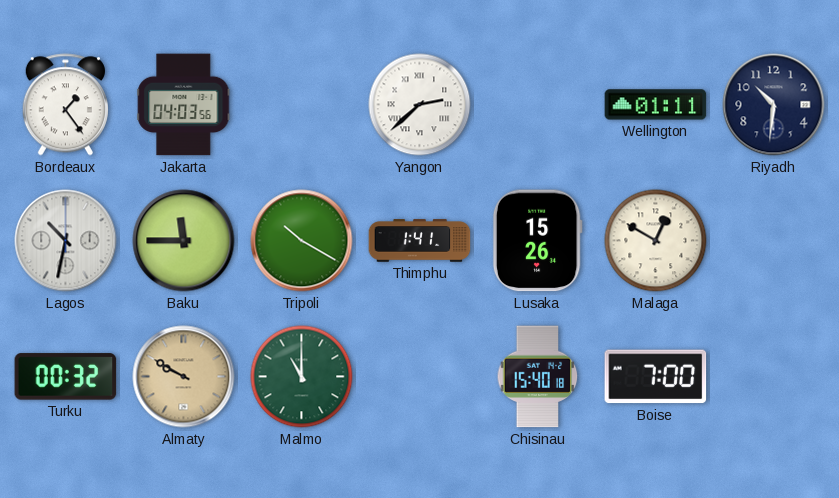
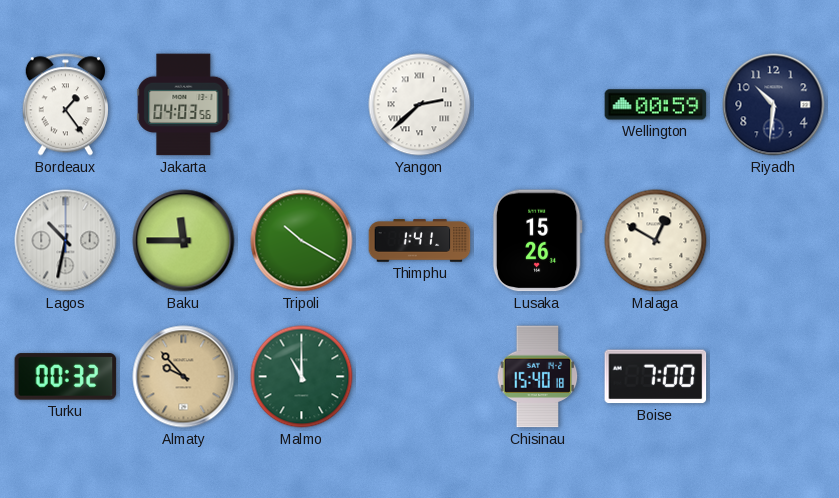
Wellington: 01:11 -> 00:59
Almaty: 9:50 -> 9:53
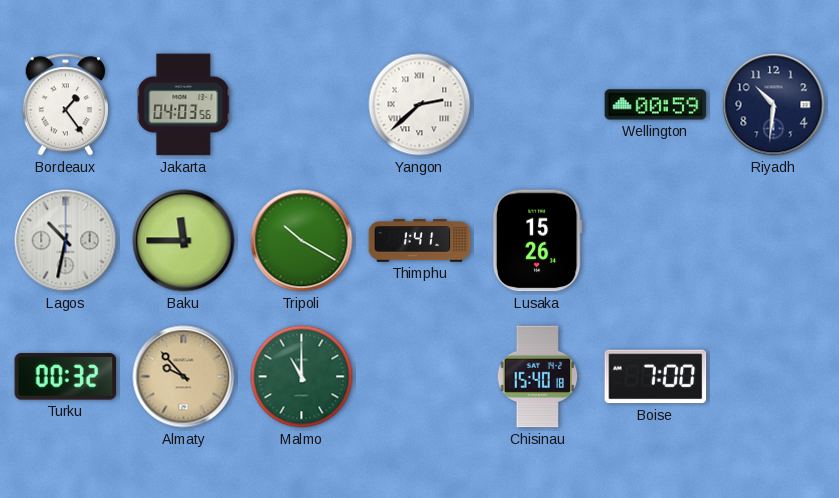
Malaga: 12:50 -> none
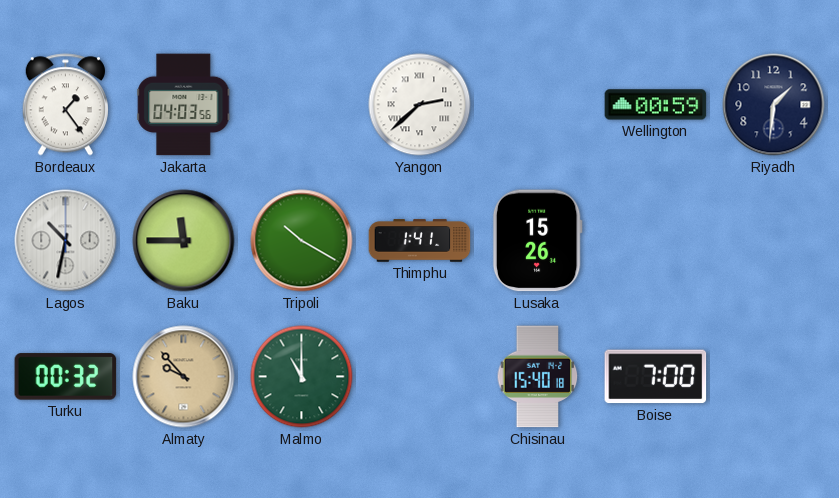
Riyadh: 10:31 -> 1:31
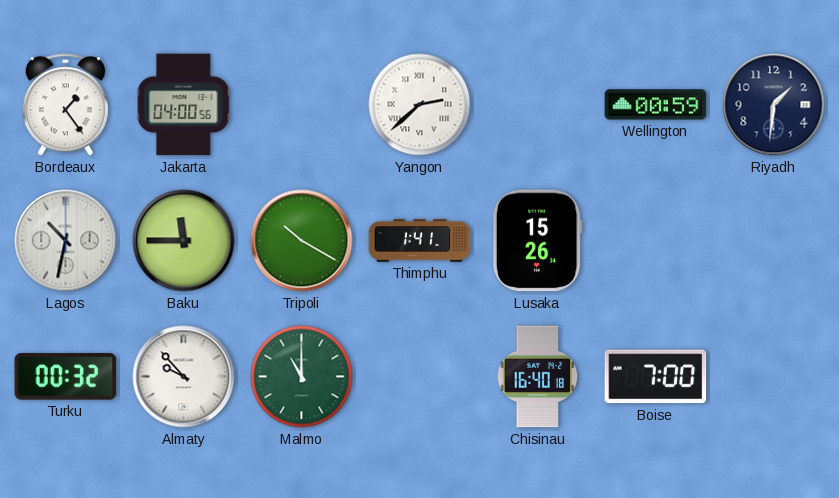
Jakarta: 04:03 -> 04:00
Almaty dial: champagne -> white
Chisinau: 15:40 -> 16:40
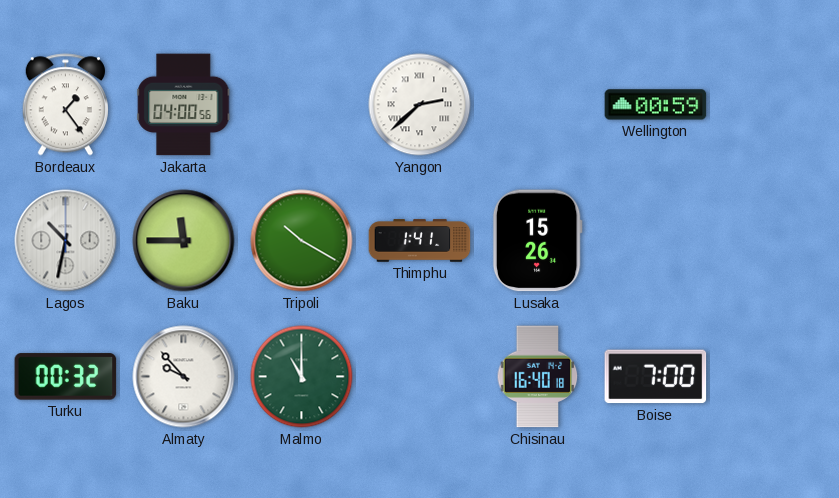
Riyadh: 1:31 -> none
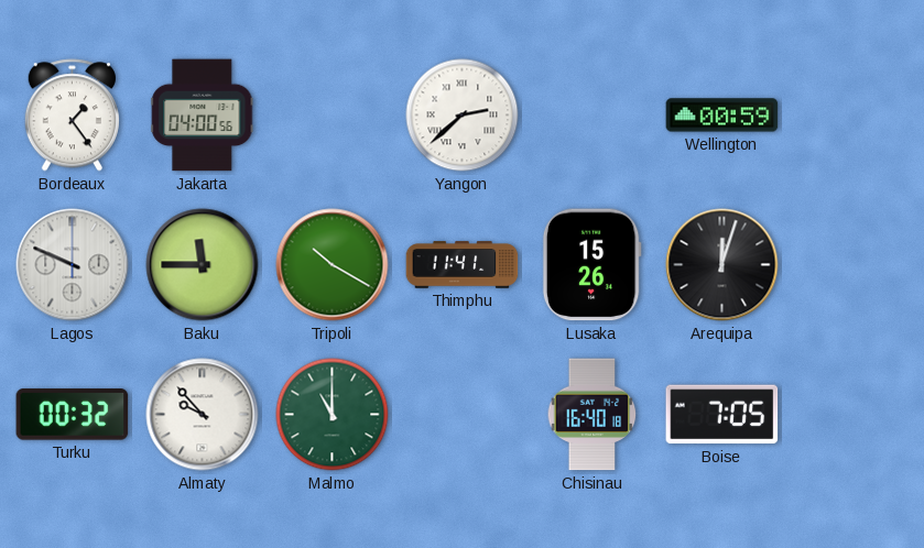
Lagos: 10:32 -> 9:49
Thimphu: 1:41 -> 11:41
Arequipa: none -> 12:03
Boise: 7:00 -> 7:05
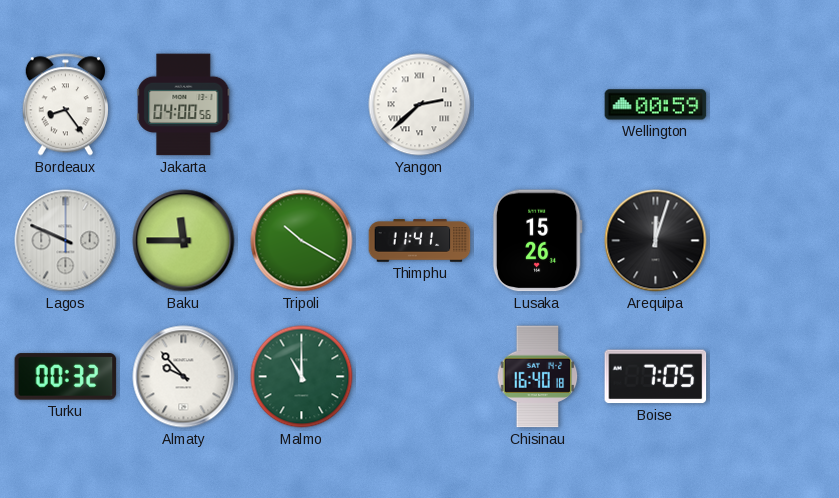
Bordeaux: 1:24 -> 8:24
